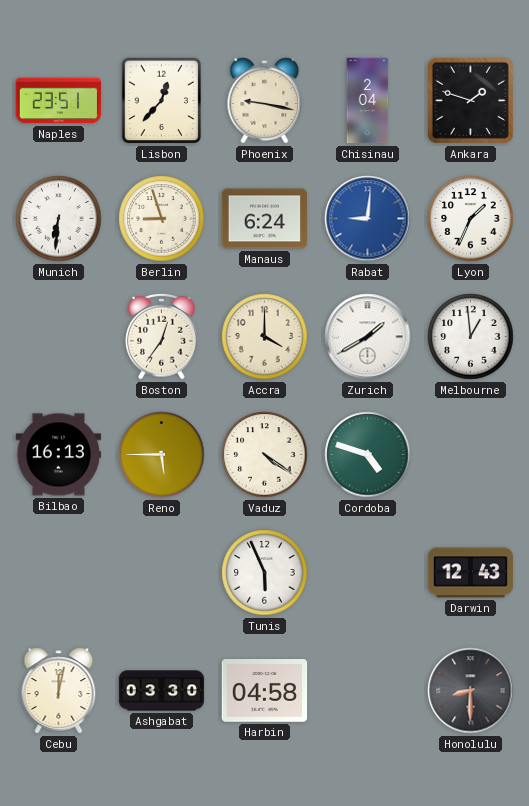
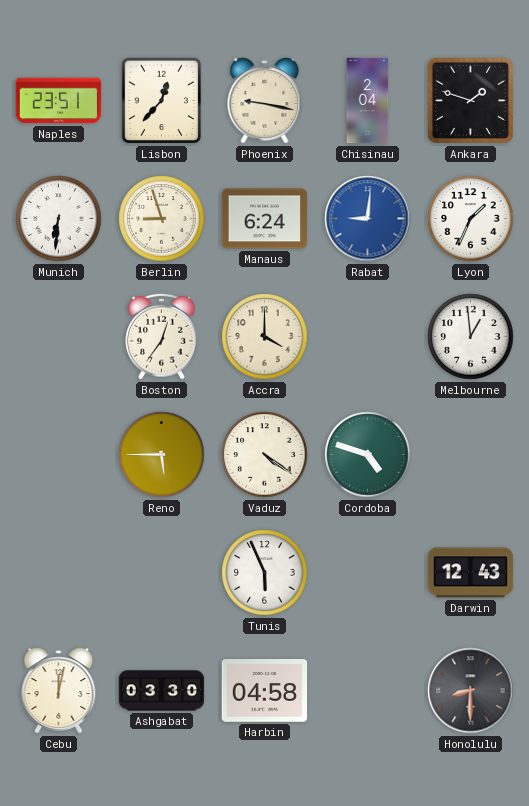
Zurich: 1:40 -> none
Bilbao: 16:13 -> none
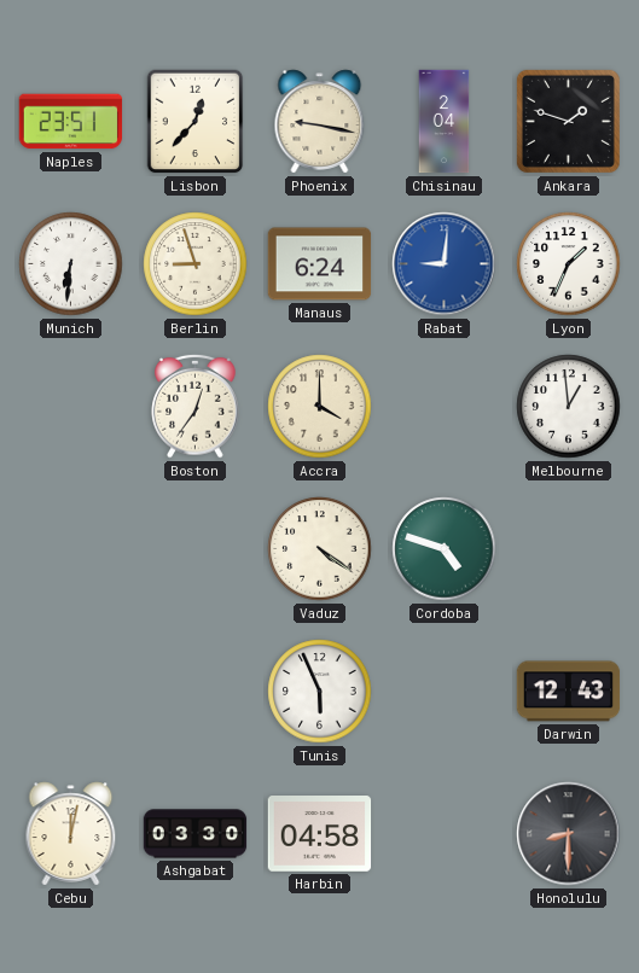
Reno: 5:45 -> none
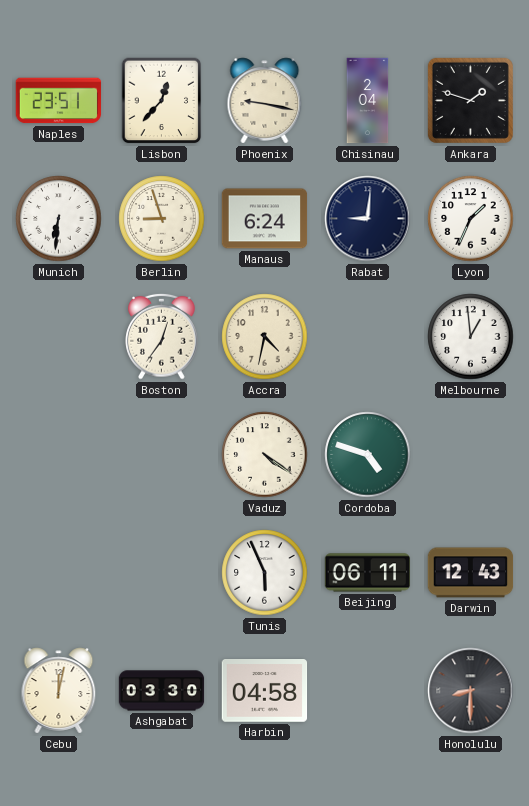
Rabat dial: blue -> navy
Accra: 4:00 -> 4:32
Beijing: none -> 06:11
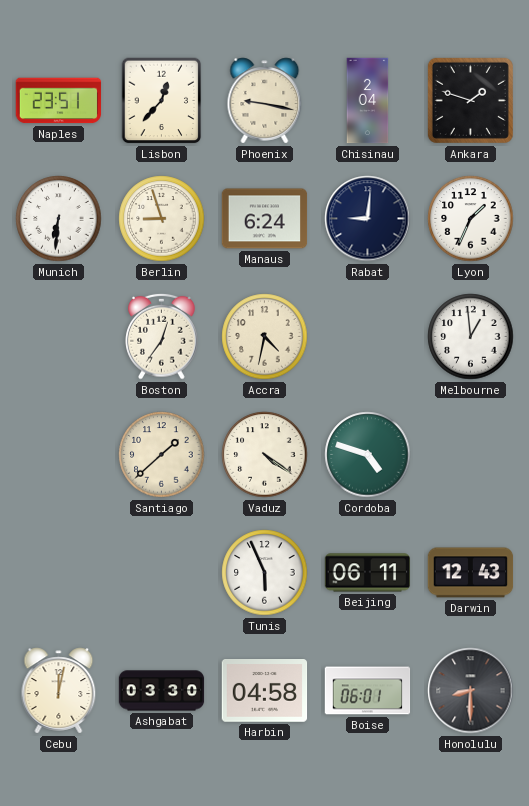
Santiago: none -> 1:38
Boise: none -> 06:01
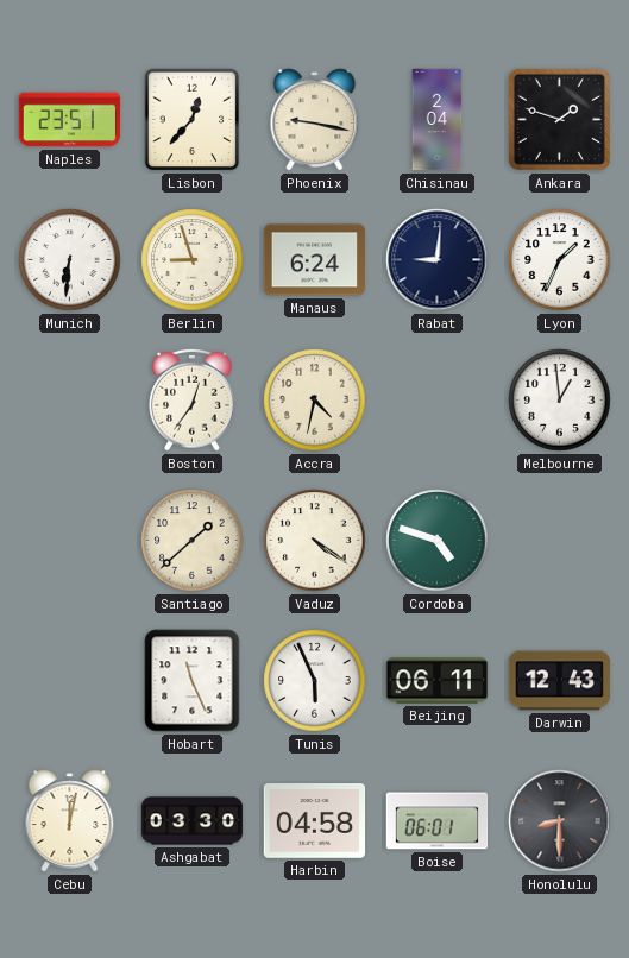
Hobart: none -> 11:26
